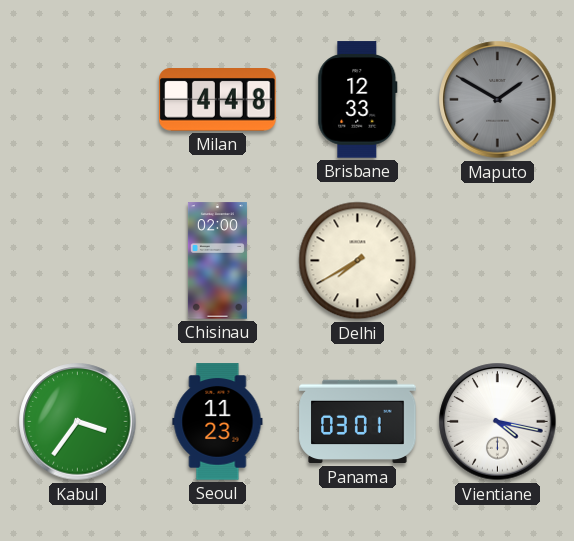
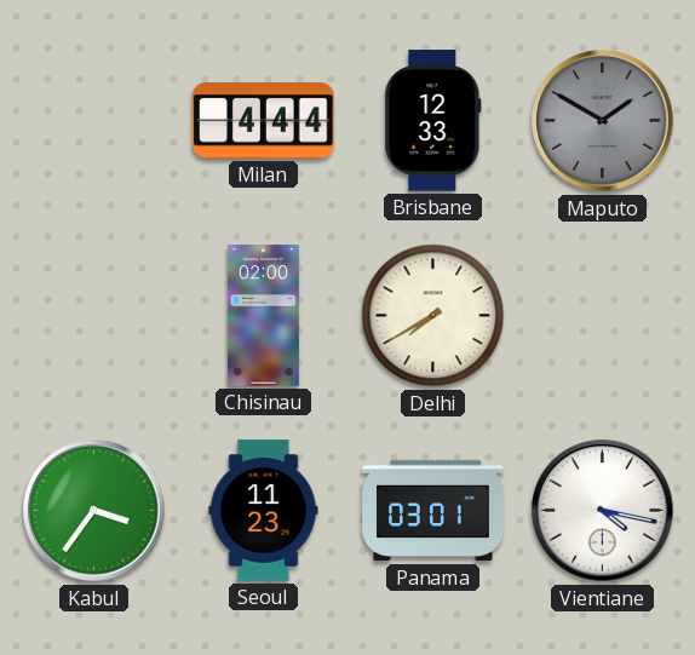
Milan: 4:48 -> 4:44
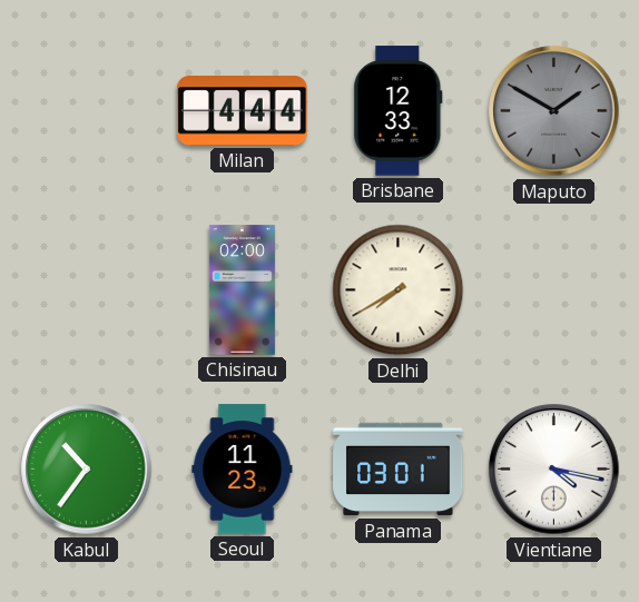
Kabul: 3:36 -> 10:36
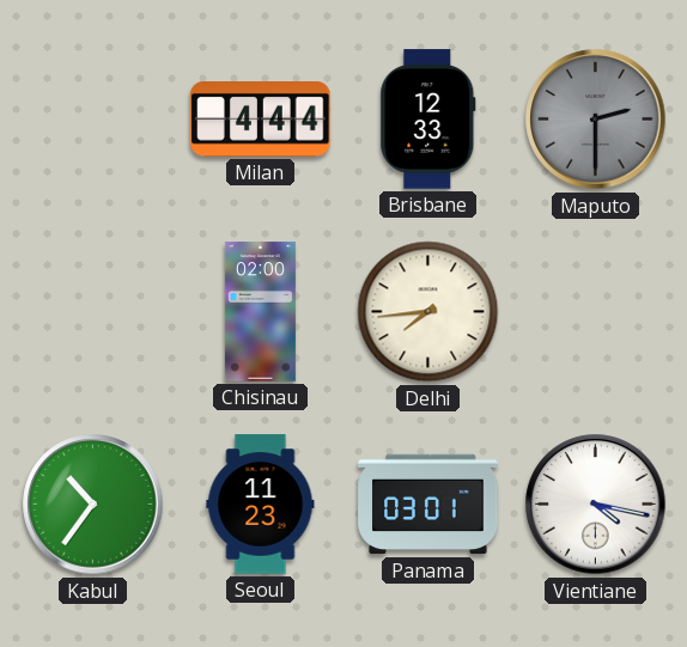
Maputo: 1:50 -> 2:30
Delhi: 7:40 -> 7:44
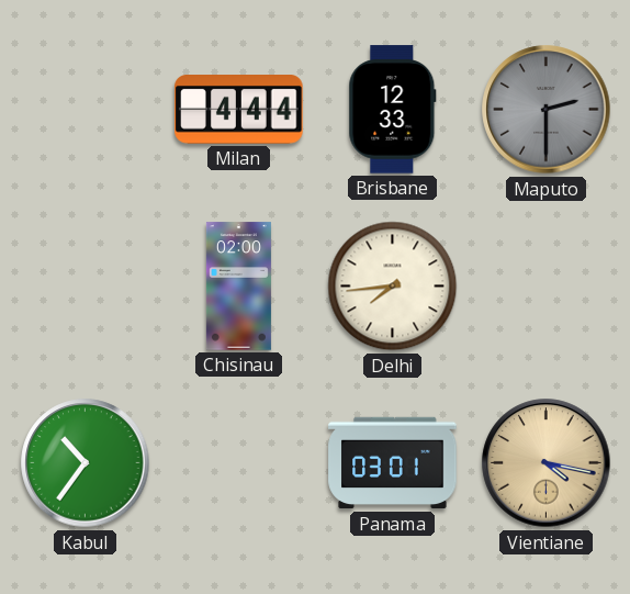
Seoul: 11:23 -> none
Vientiane dial: white -> champagne
